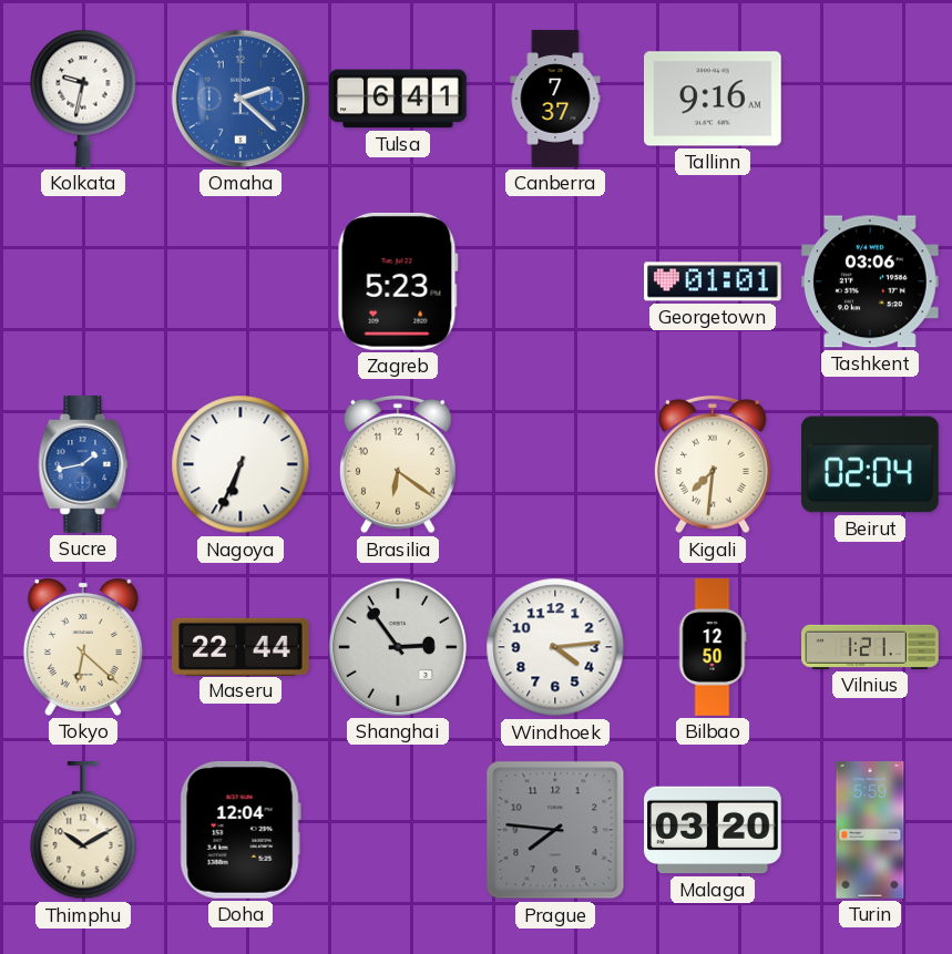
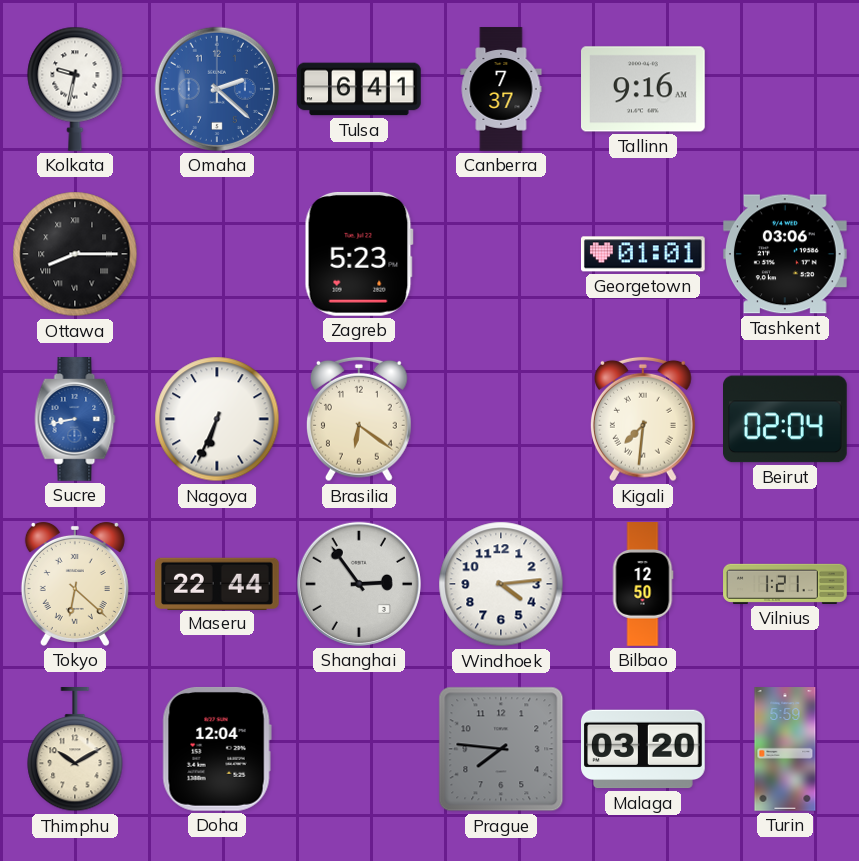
Ottawa: none -> 8:15
Sucre: 1:43 -> 8:43
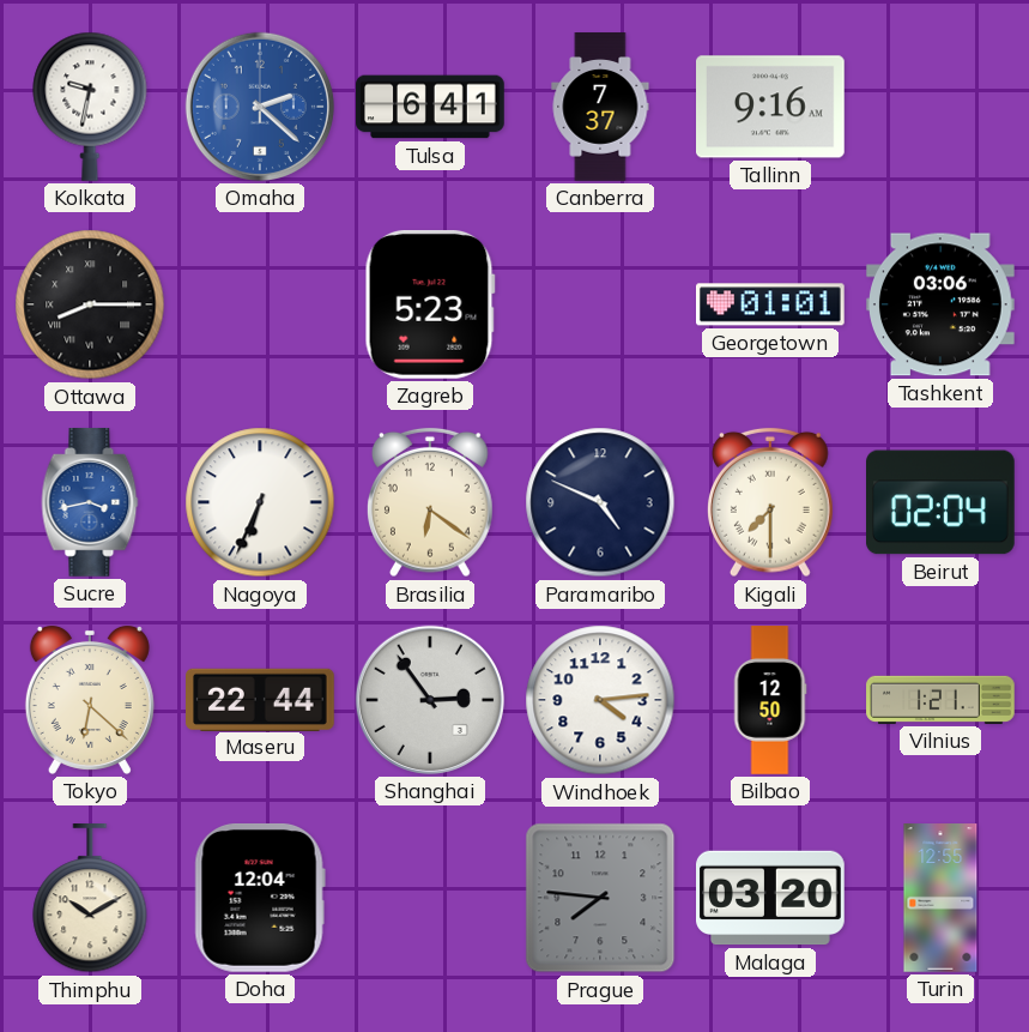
Sucre: 8:43 -> 3:43
Paramaribo: none -> 4:49
Kigali: 7:31 -> 7:30
Turin: 5:59 -> 12:55
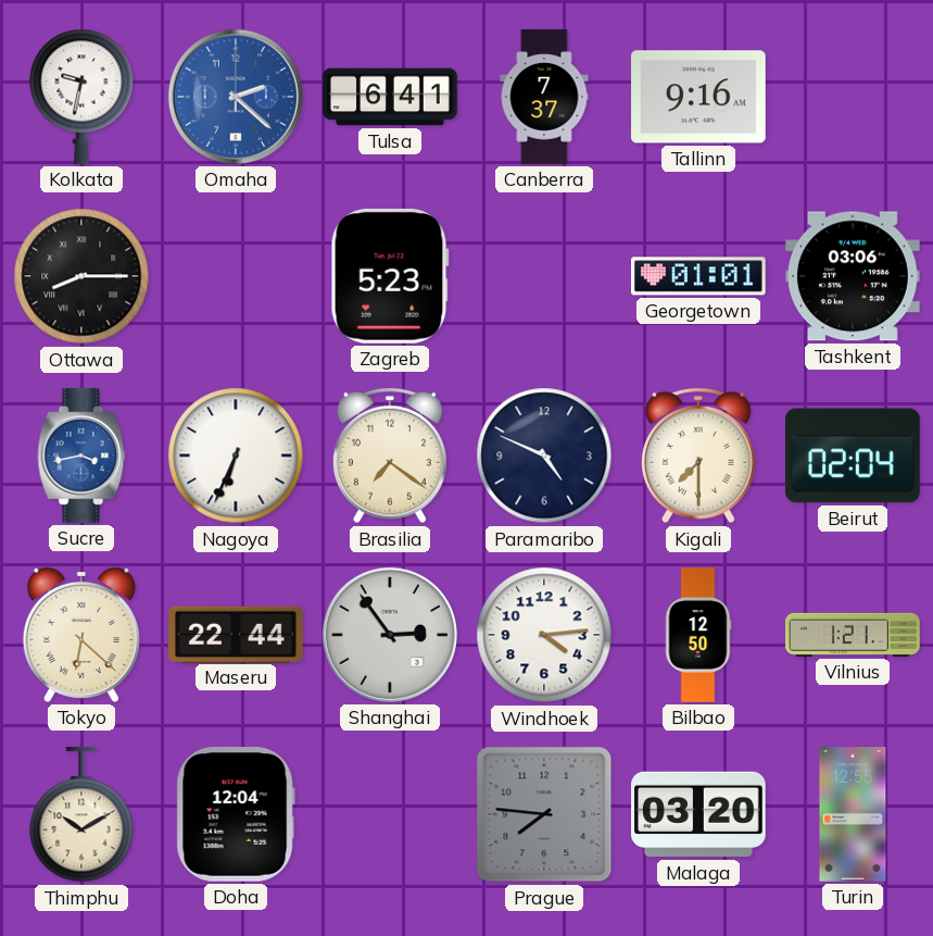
Brasilia: 6:21 -> 7:21
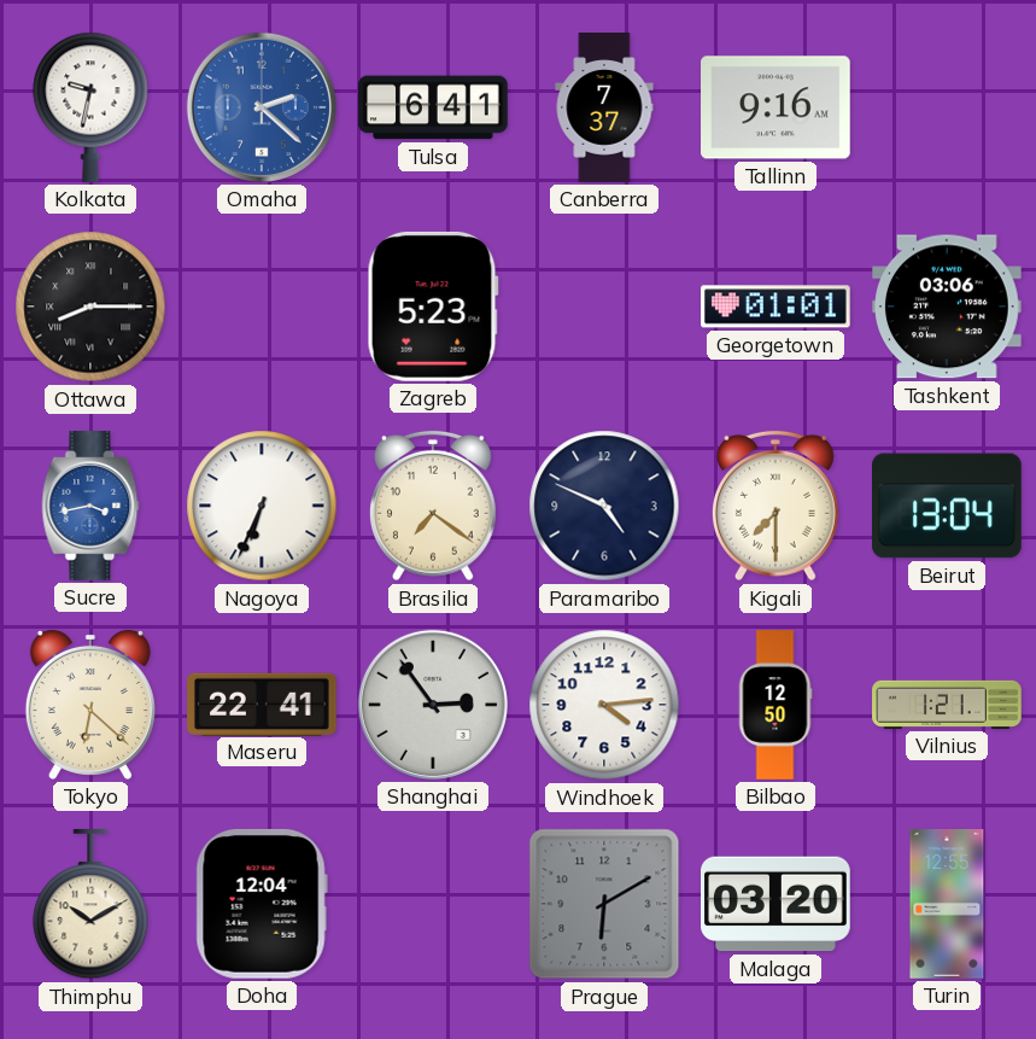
Beirut: 02:04 -> 13:04
Maseru: 22:44 -> 22:41
Prague: 7:46 -> 6:10
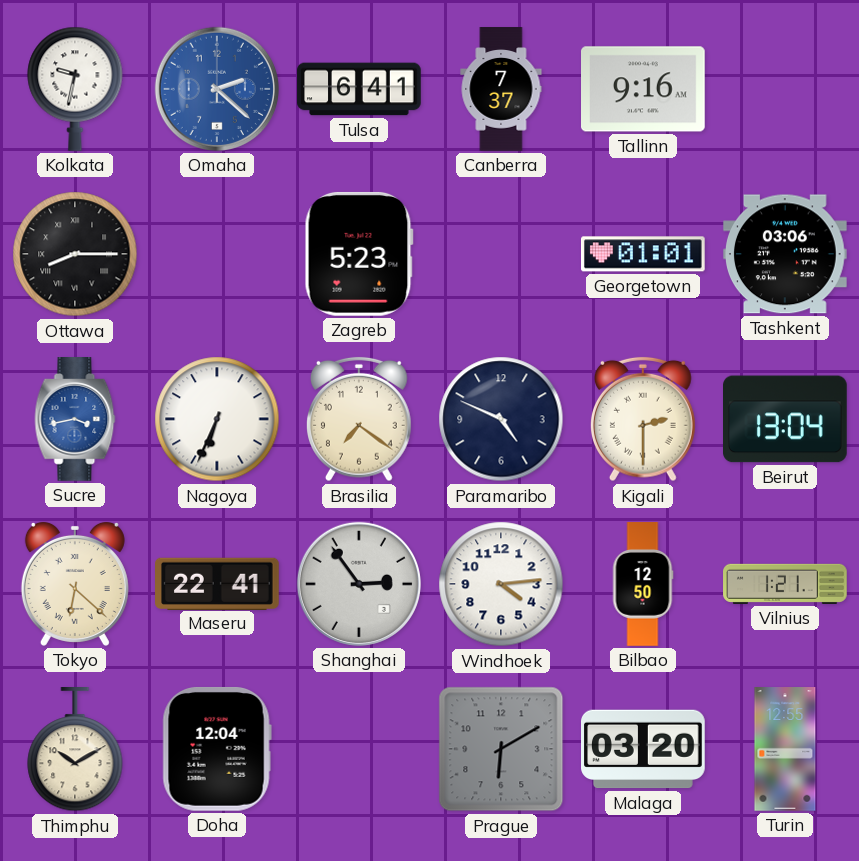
Kigali: 7:30 -> 2:30
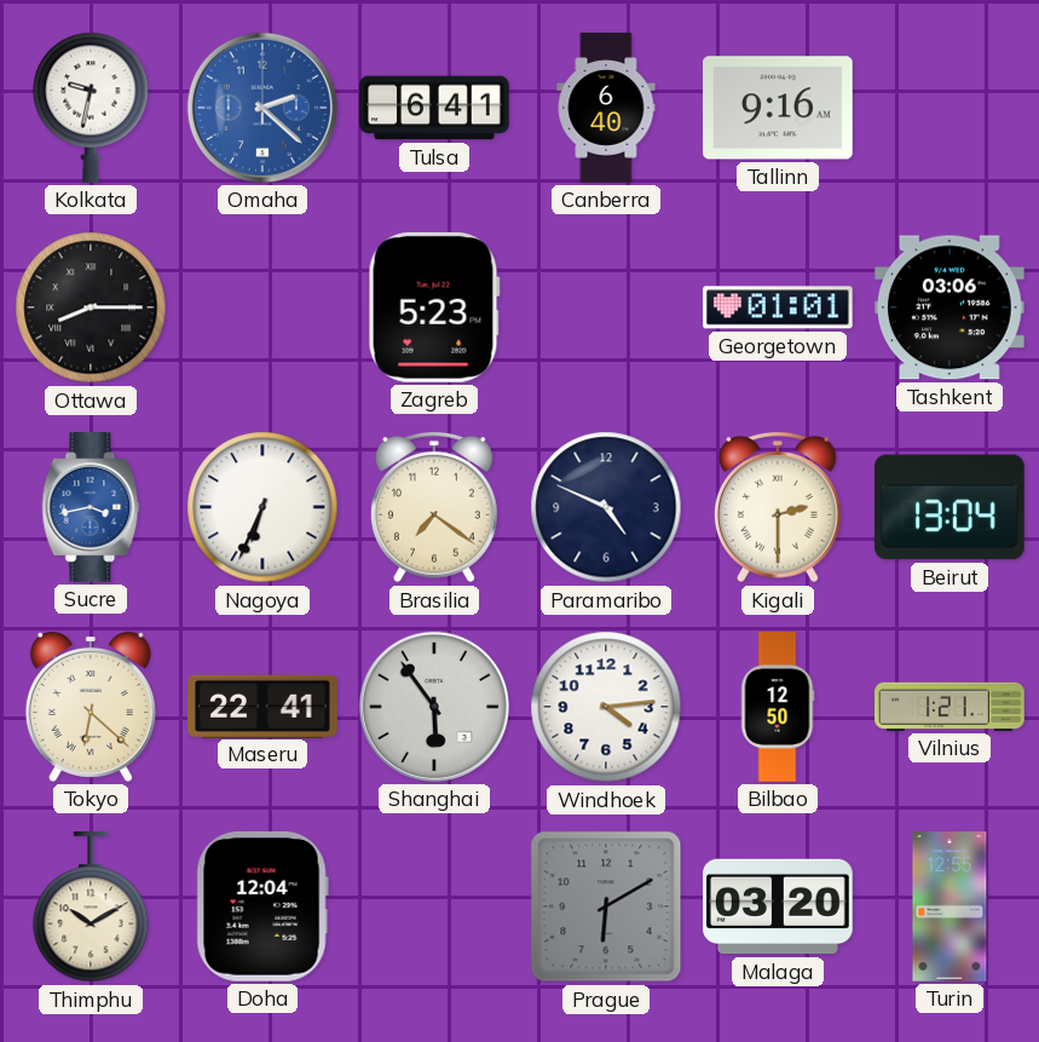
Canberra: 7:37 -> 6:40
Shanghai: 2:54 -> 5:54
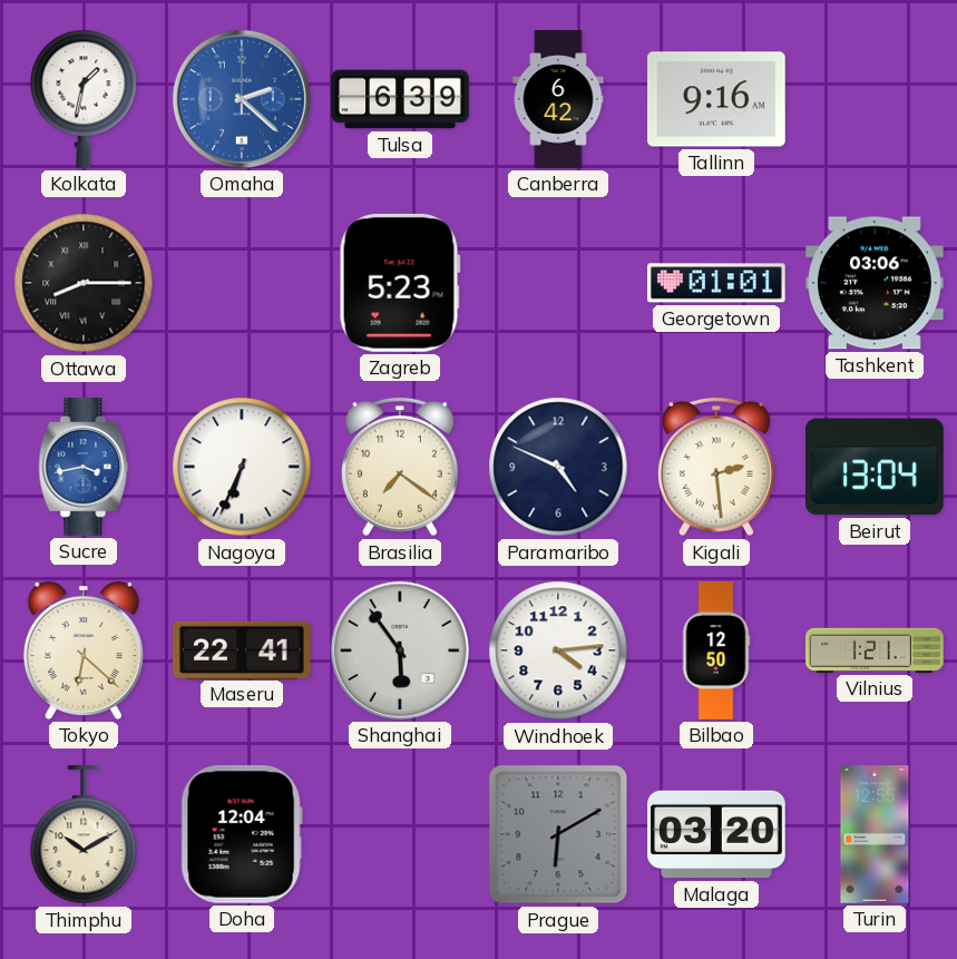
Kolkata: 9:32 -> 1:32
Tulsa: 6:41 -> 6:39
Canberra: 6:40 -> 6:42
Kigali: 2:30 -> 2:29
